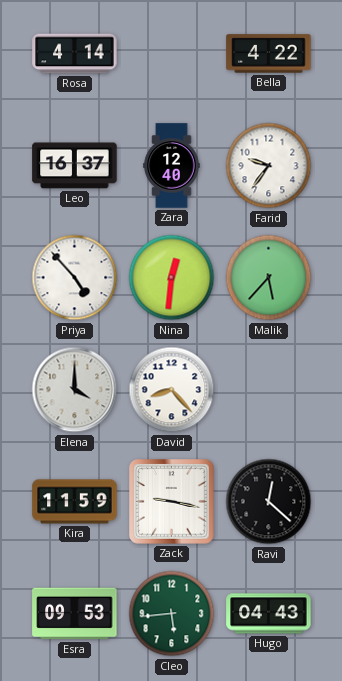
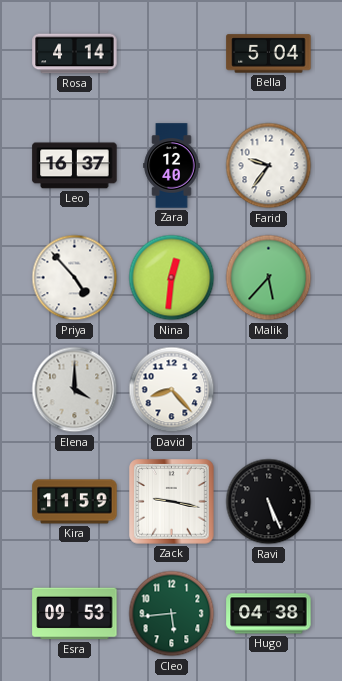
Bella: 4:22 -> 5:04
Ravi: 12:22 -> 5:26
Hugo: 04:43 -> 04:38
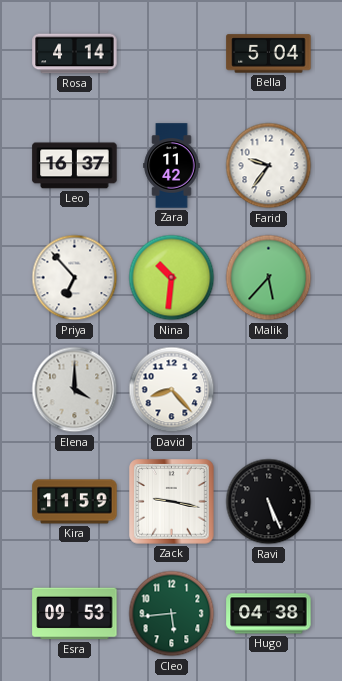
Zara: 12:40 -> 11:42
Priya: 4:53 -> 6:53
Nina: 12:31 -> 10:31
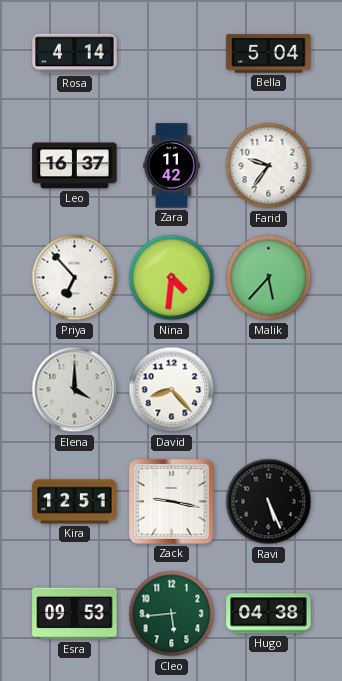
Nina: 10:31 -> 4:31
Kira: 11:59 -> 12:51
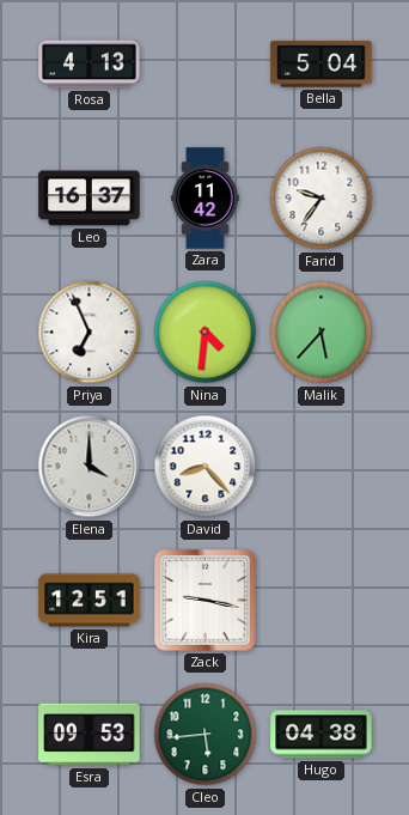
Rosa: 4:14 -> 4:13
Priya: 6:53 -> 6:56
Ravi: 5:26 -> none
